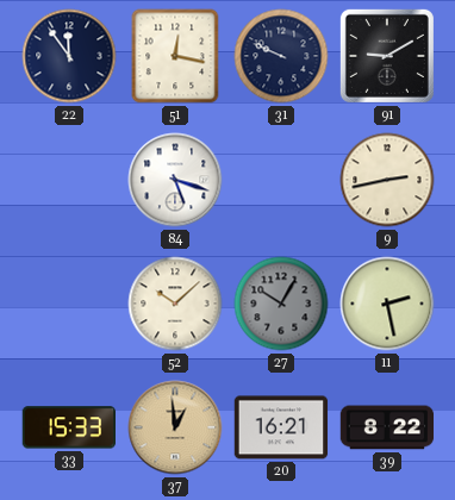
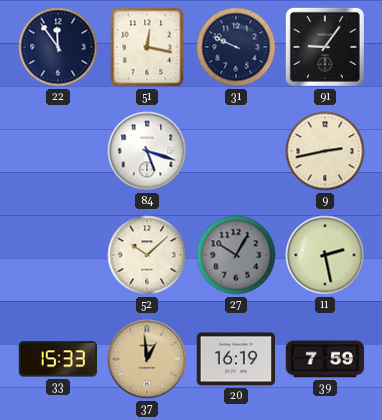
91: 9:10 -> 9:06
20: 16:21 -> 16:19
39: 8:22 -> 7:59
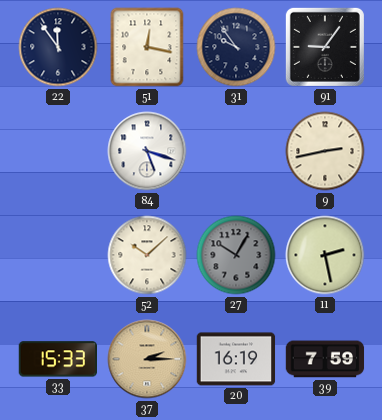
31: 9:49 -> 9:54
37: 12:59 -> 2:15
